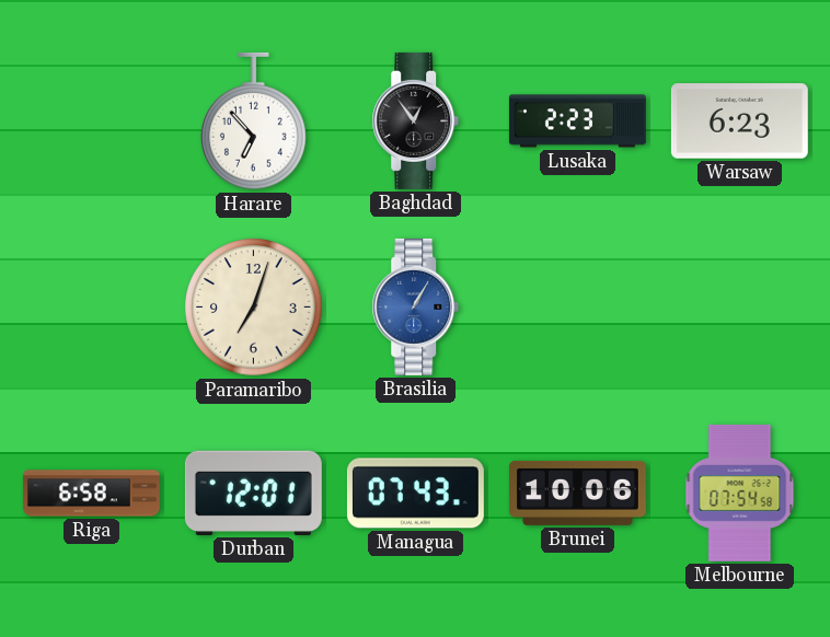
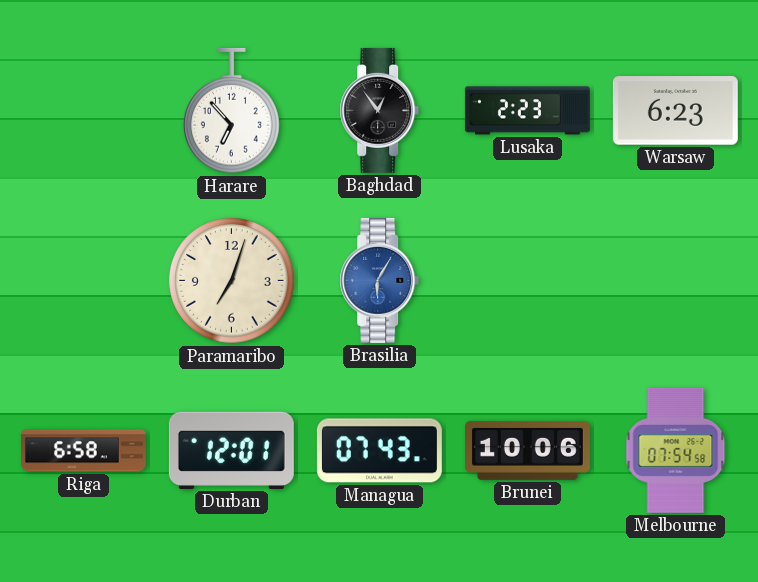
Brasilia: 1:05 -> 6:05
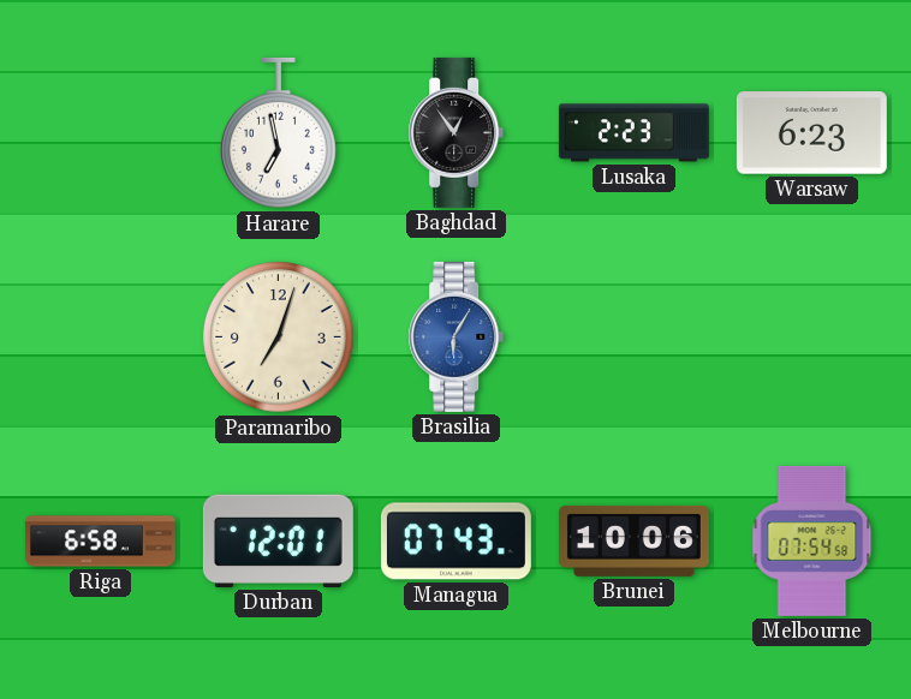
Harare: 6:53 -> 6:58
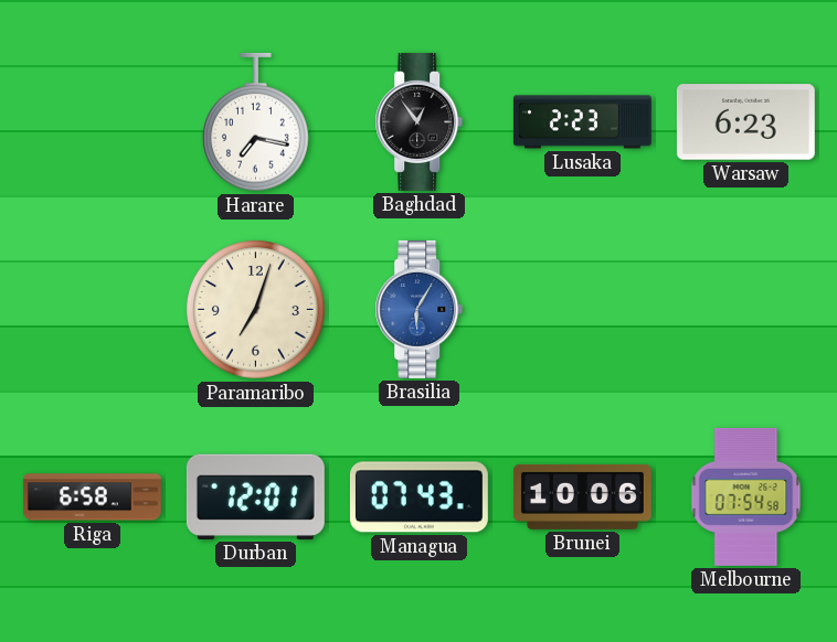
Harare: 6:58 -> 7:17
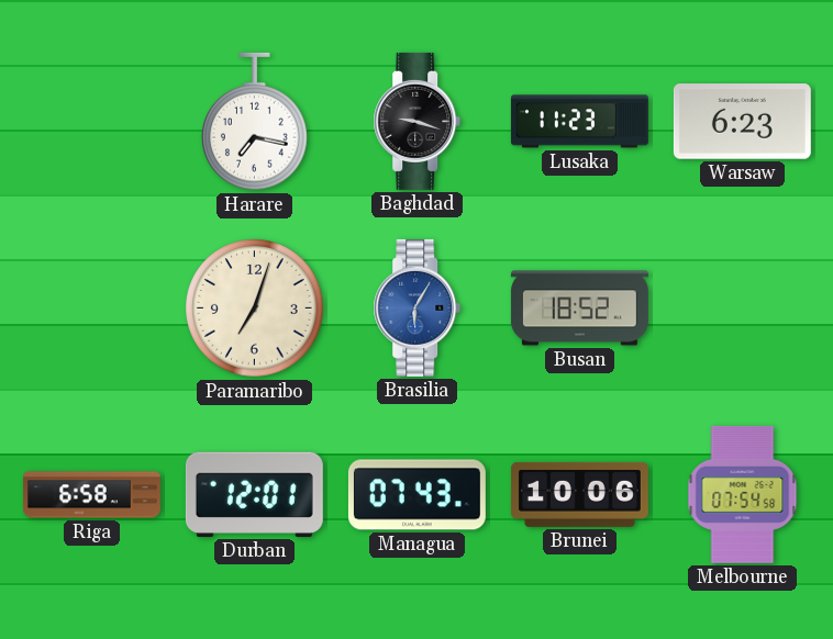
Baghdad: 12:54 -> 9:18
Lusaka: 2:23 -> 11:23
Busan: none -> 18:52
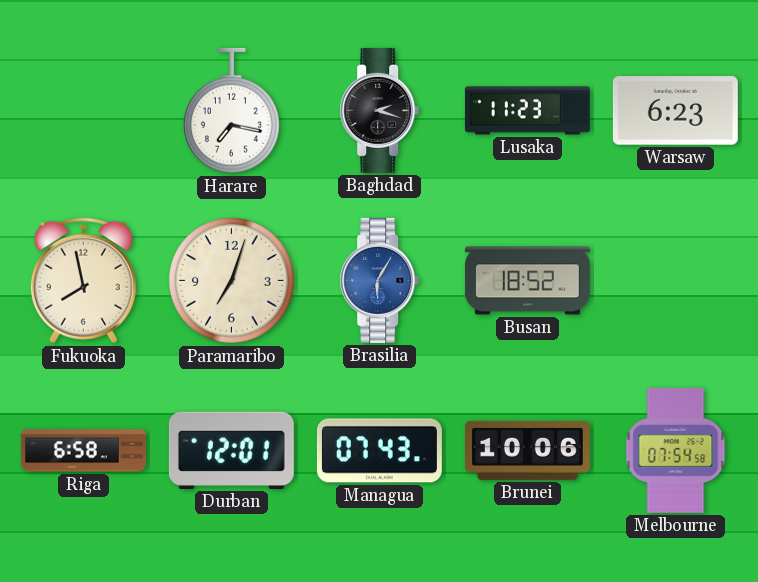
Baghdad: 9:18 -> 2:18
Fukuoka: none -> 7:58
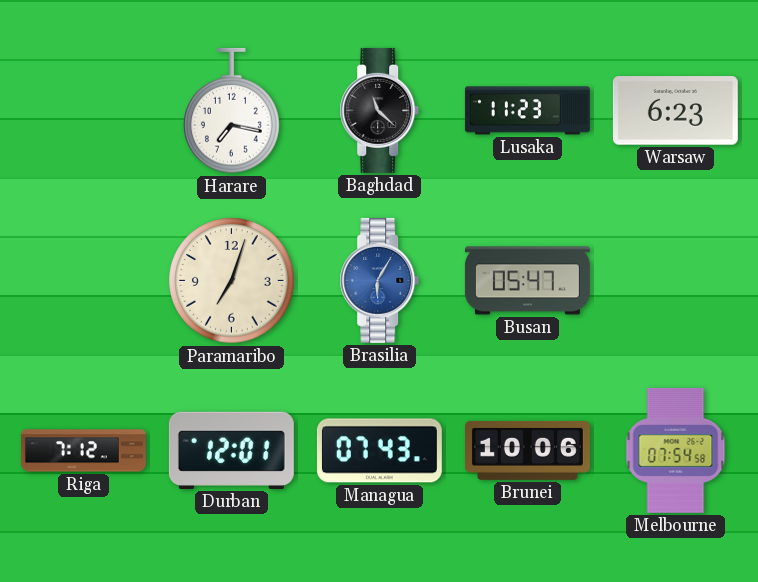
Baghdad: 2:18 -> 11:22
Fukuoka: 7:58 -> none
Busan: 18:52 -> 05:47
Riga: 6:58 -> 7:12
